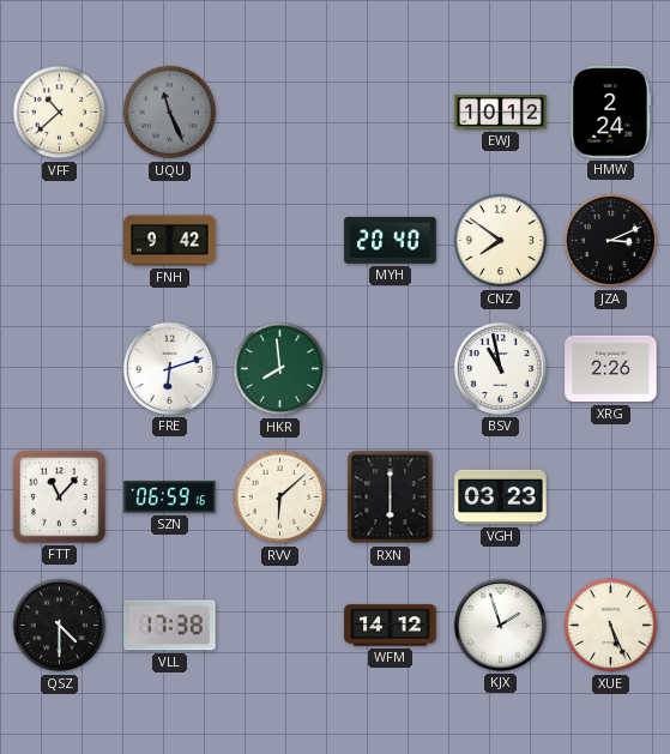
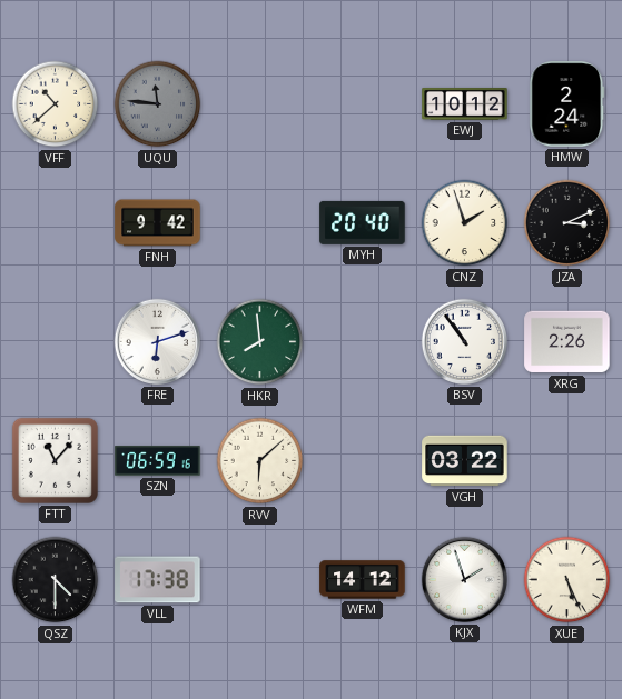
UQU: 11:26 -> 11:46
CNZ: 7:51 -> 1:57
BSV: 10:58 -> 10:54
RXN: 6:00 -> none
VGH: 03:23 -> 03:22
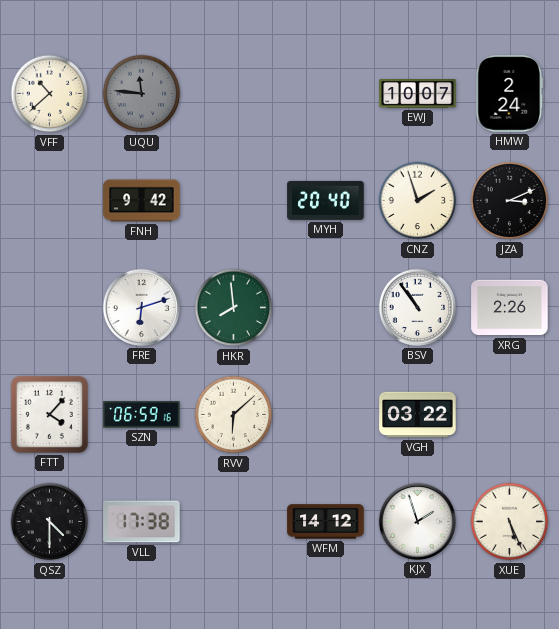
EWJ: 10:12 -> 10:07
FTT: 11:07 -> 4:07
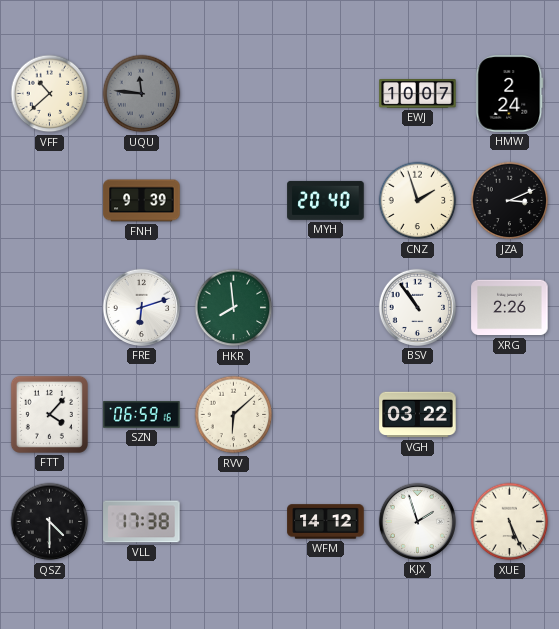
FNH: 9:42 -> 9:39
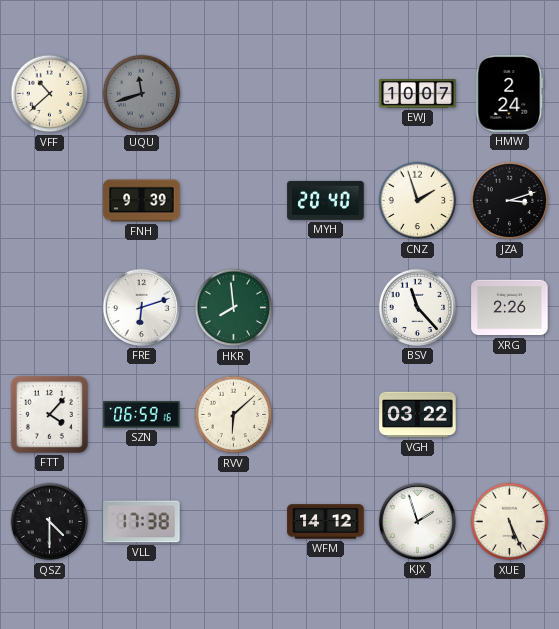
UQU: 11:46 -> 11:42
JZA: 3:11 -> 3:12
BSV: 10:54 -> 11:23
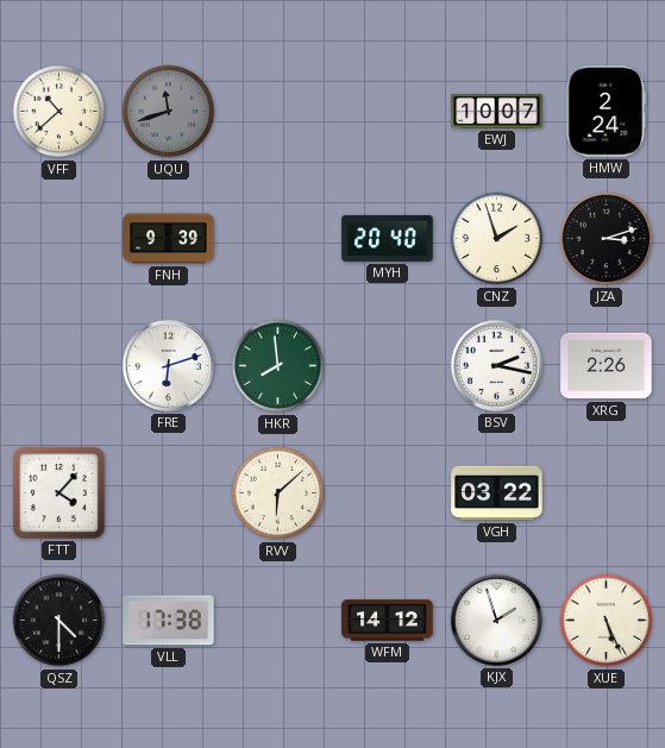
BSV: 11:23 -> 2:17
SZN: 06:59 -> none
